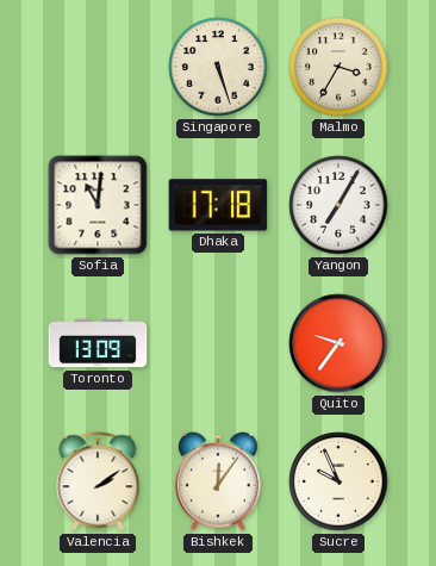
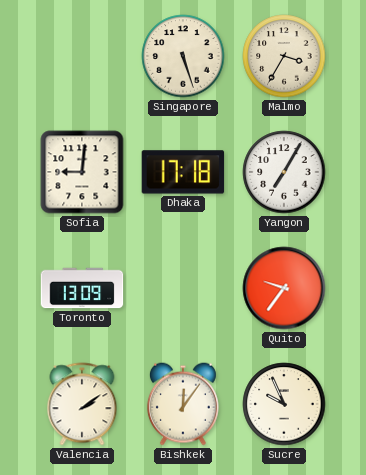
Sofia: 11:01 -> 9:01
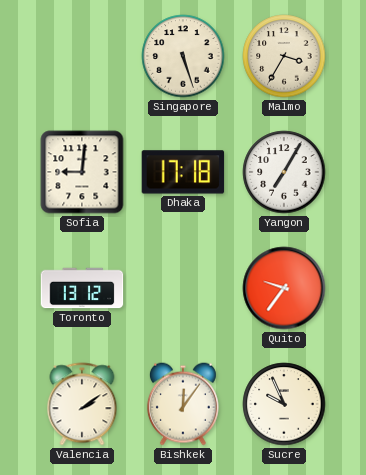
Toronto: 13:09 -> 13:12
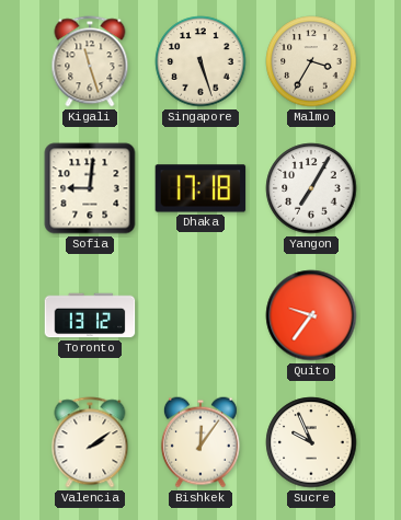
Kigali: none -> 11:27
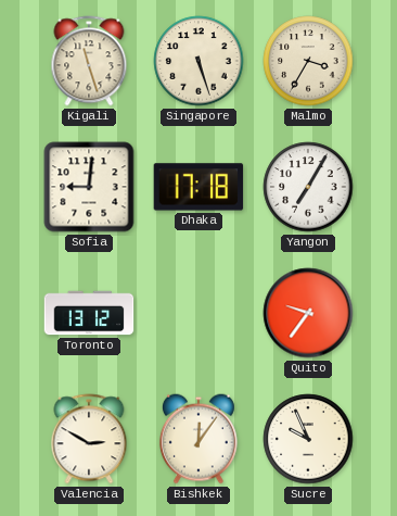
Valencia: 2:09 -> 2:50
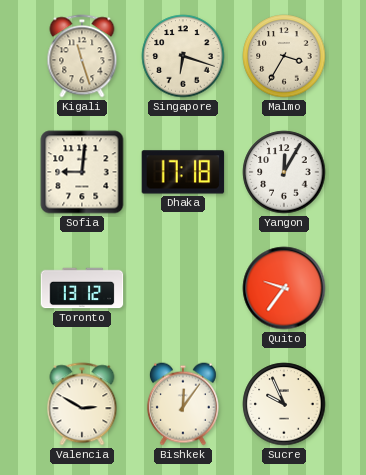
Singapore: 5:27 -> 6:18
Yangon: 7:05 -> 12:05
